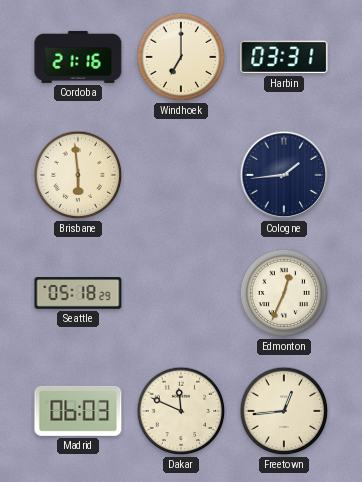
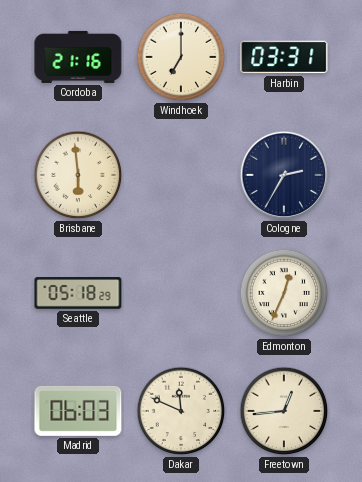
Cologne: 1:44 -> 2:35
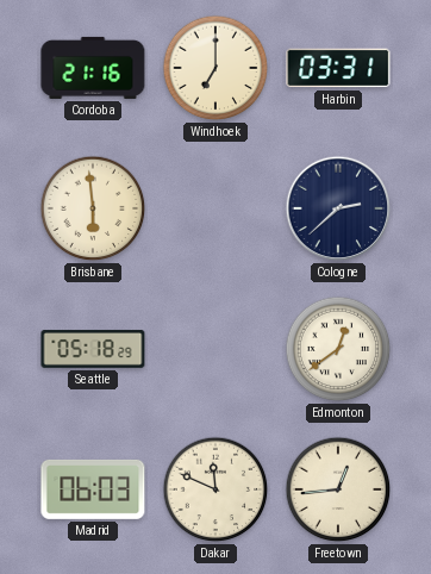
Cologne: 2:35 -> 2:38
Edmonton: 12:34 -> 12:39
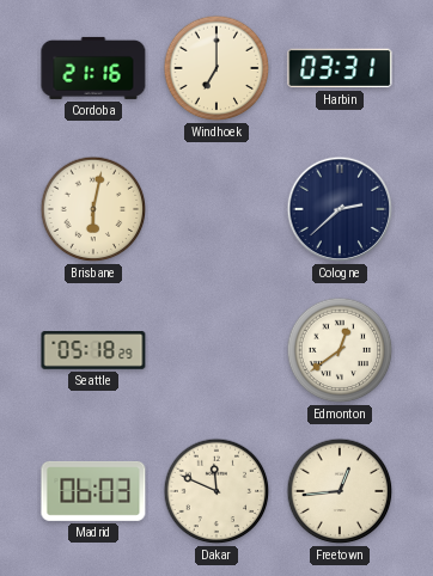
Brisbane: 5:59 -> 6:02
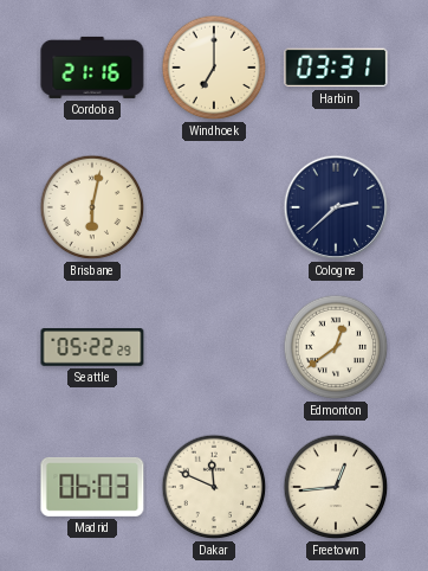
Seattle: 05:18 -> 05:22
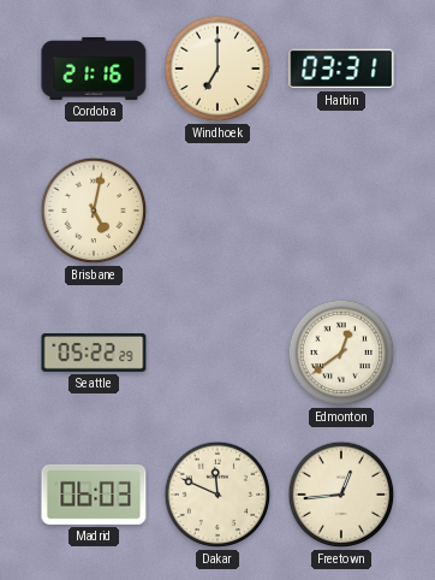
Brisbane: 6:02 -> 5:02
Cologne: 2:38 -> none
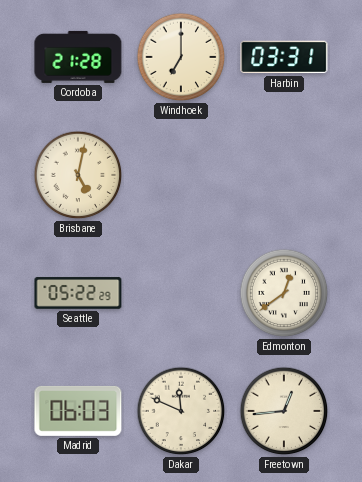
Cordoba: 21:16 -> 21:28
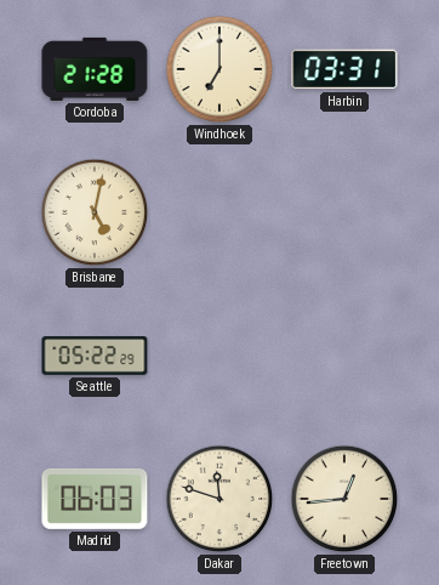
Edmonton: 12:39 -> none
Dakar: 11:49 -> 11:48
